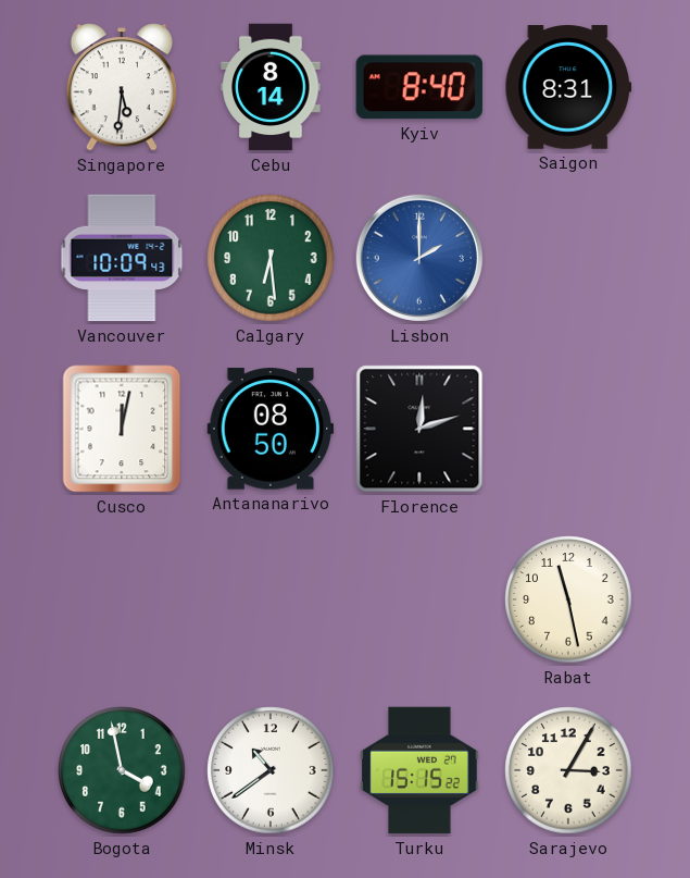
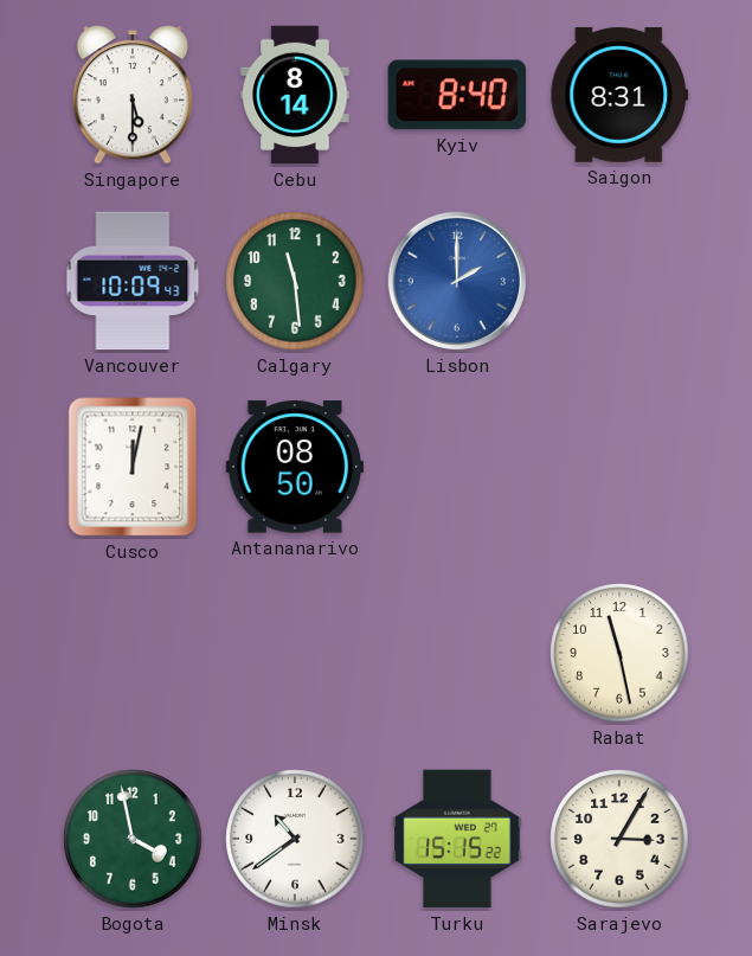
Singapore: 5:31 -> 5:30
Calgary: 6:29 -> 11:29
Florence: 12:12 -> none
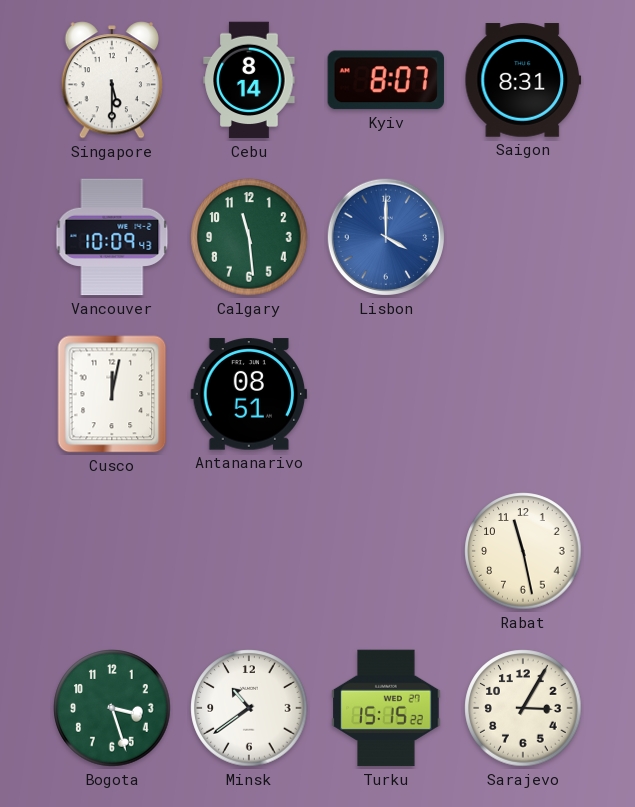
Kyiv: 8:40 -> 8:07
Lisbon: 2:00 -> 4:00
Antananarivo: 08:50 -> 08:51
Bogota: 3:58 -> 3:27
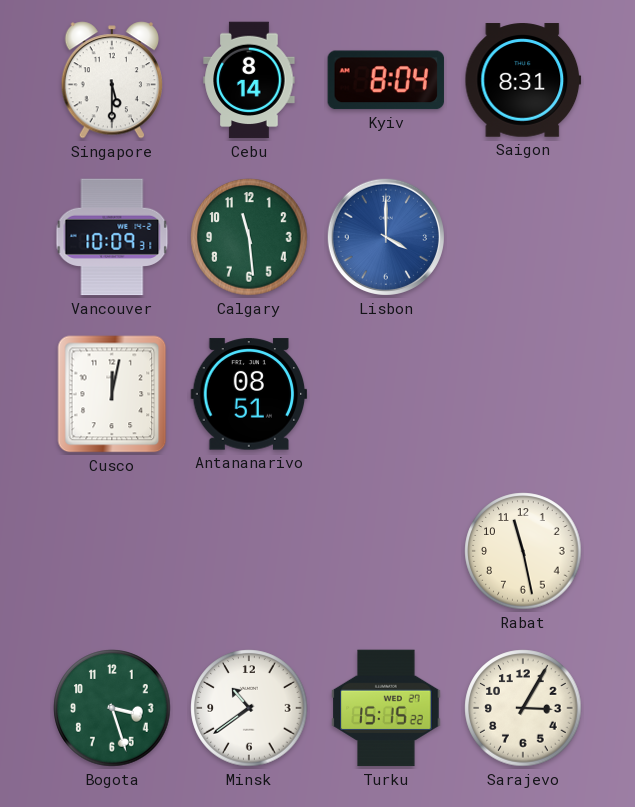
Kyiv: 8:07 -> 8:04
Vancouver: 10:09:43 -> 10:09:31
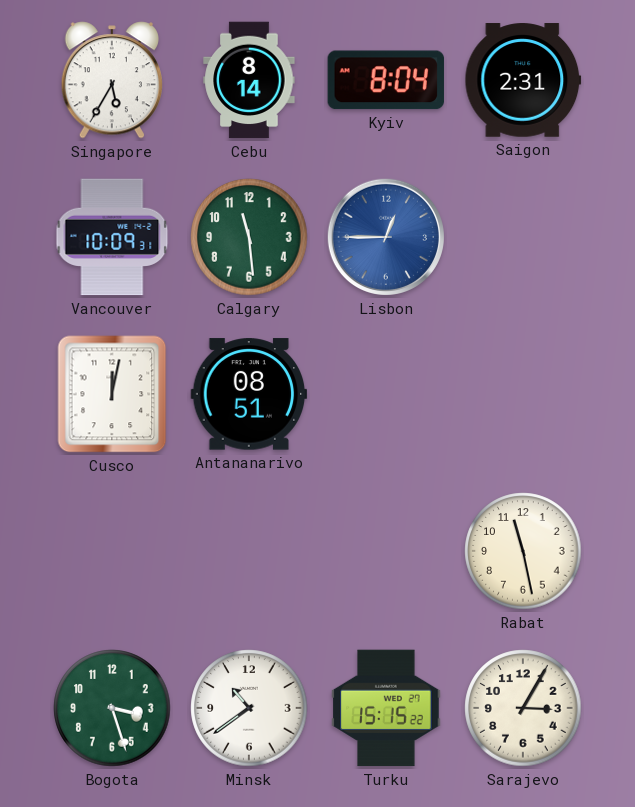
Singapore: 5:30 -> 5:35
Saigon: 8:31 -> 2:31
Lisbon: 4:00 -> 12:45
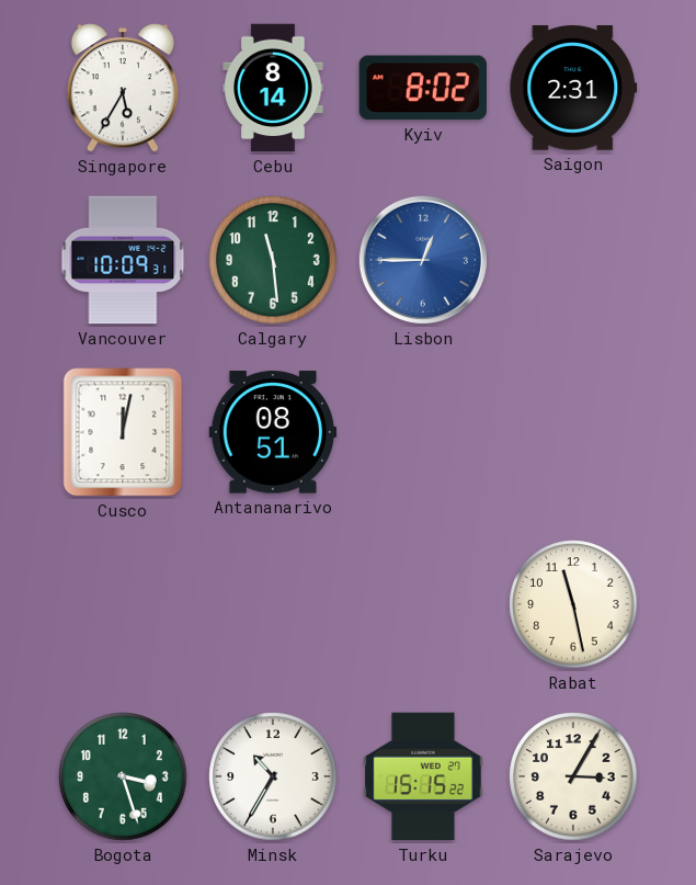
Kyiv: 8:04 -> 8:02
Minsk: 10:39 -> 10:35
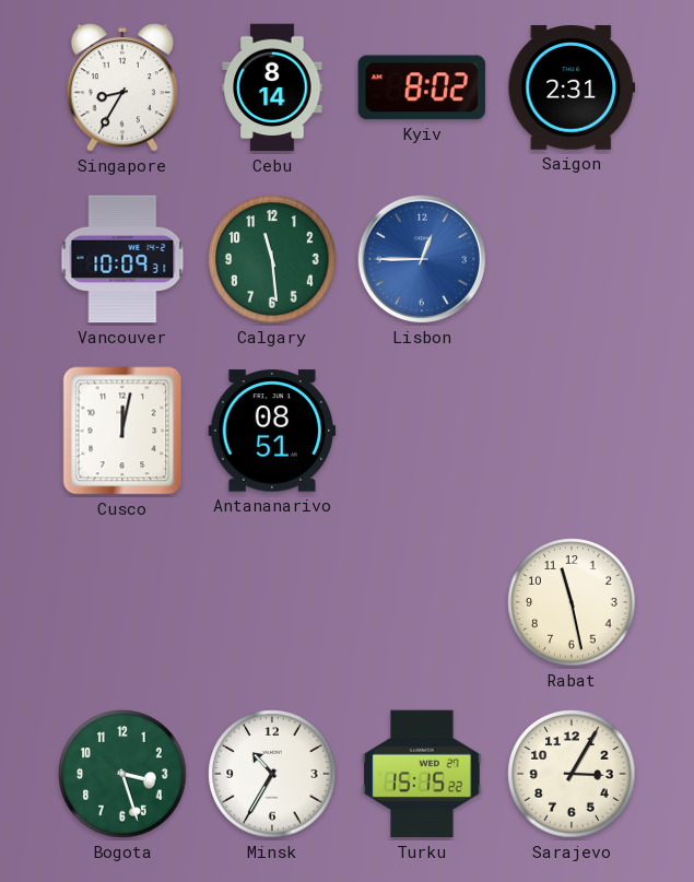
Singapore: 5:35 -> 8:35
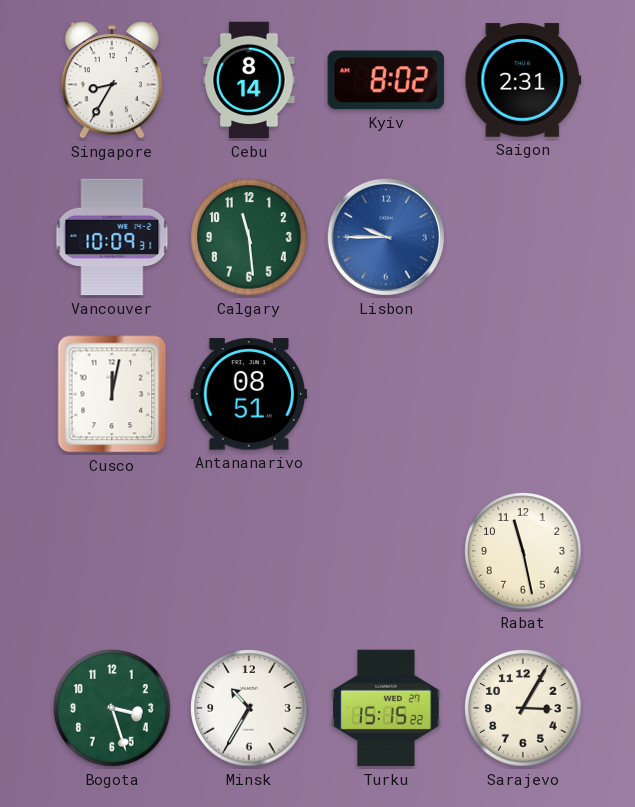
Lisbon: 12:45 -> 9:45
